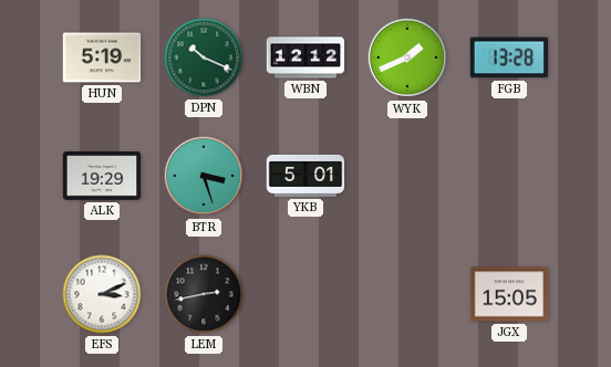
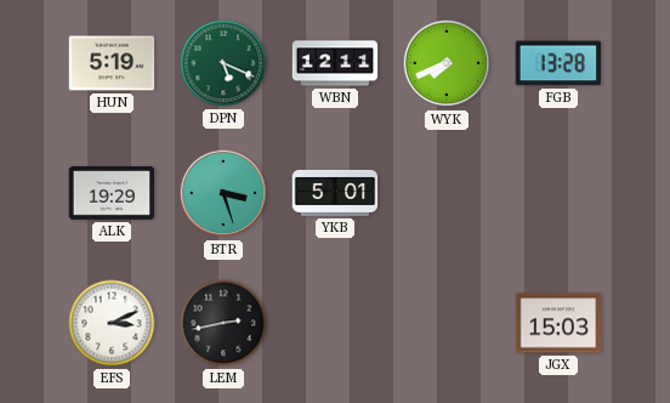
DPN: 10:19 -> 5:19
WBN: 12:12 -> 12:11
WYK: 1:41 -> 7:41
JGX: 15:05 -> 15:03
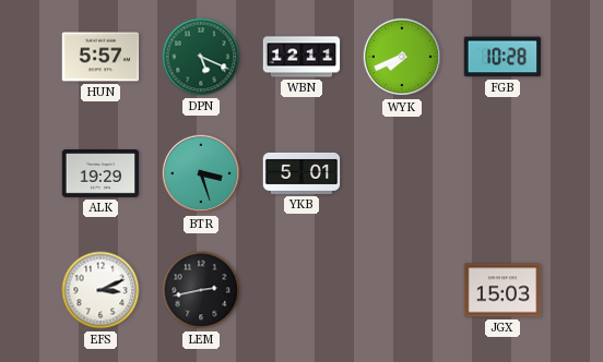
HUN: 5:19 -> 5:57
FGB: 13:28 -> 10:28
